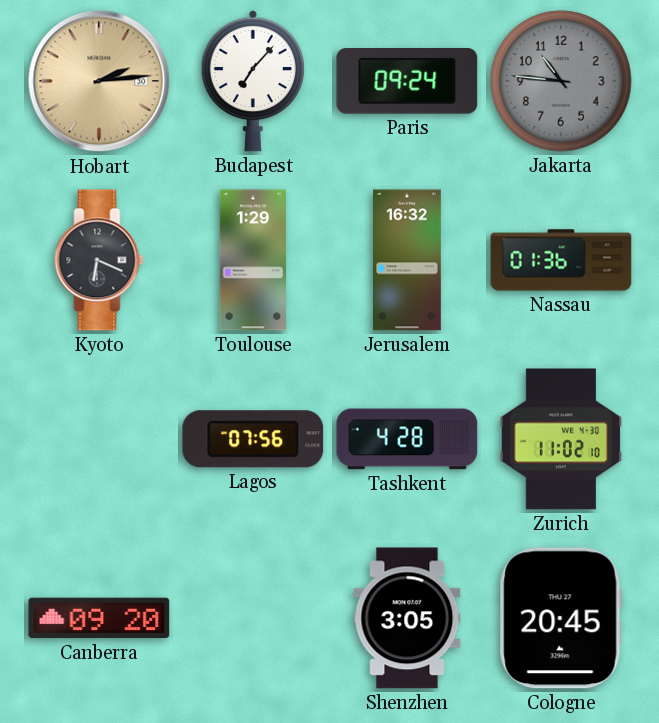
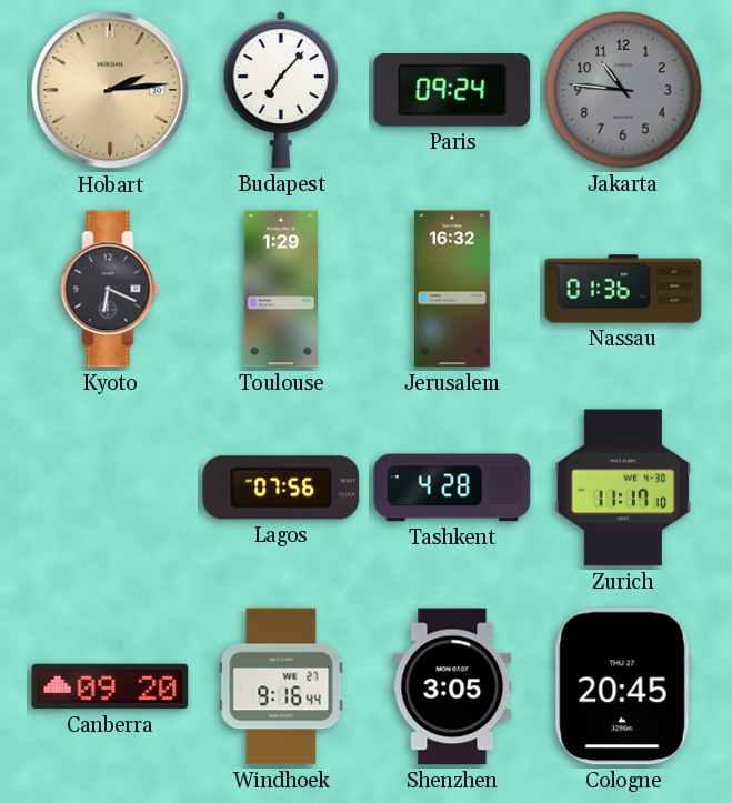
Zurich: 11:02 -> 11:17
Windhoek: none -> 9:16
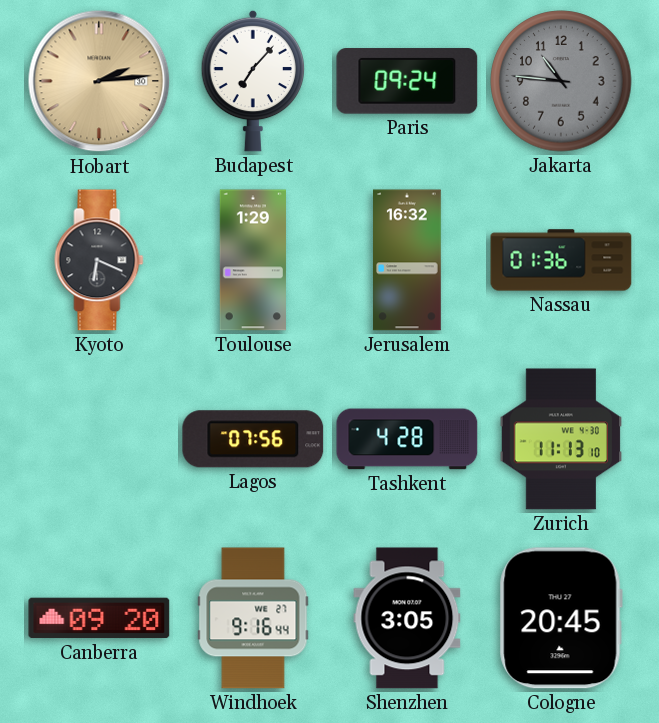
Zurich: 11:17 -> 11:13
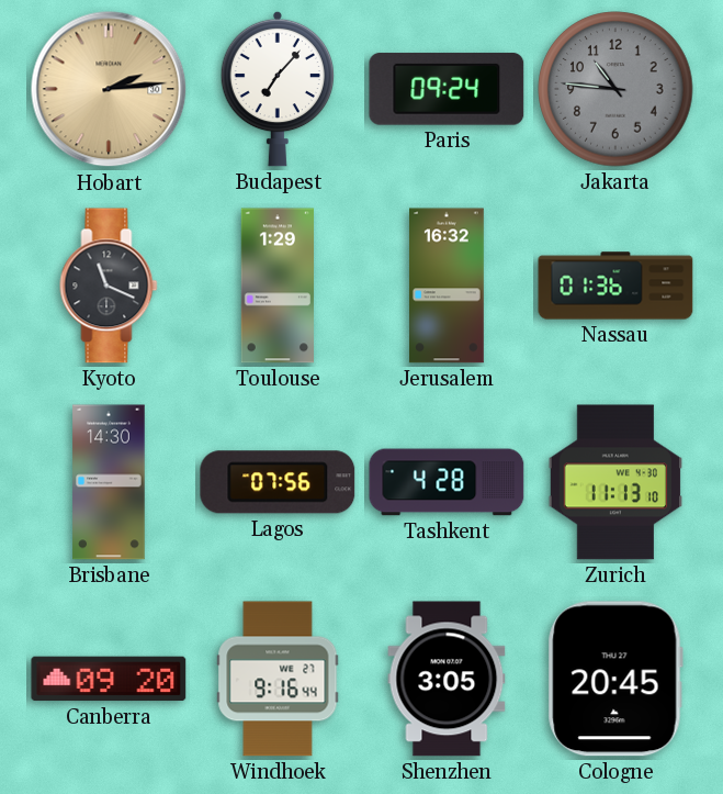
Kyoto: 6:19 -> 11:19
Brisbane: none -> 14:30
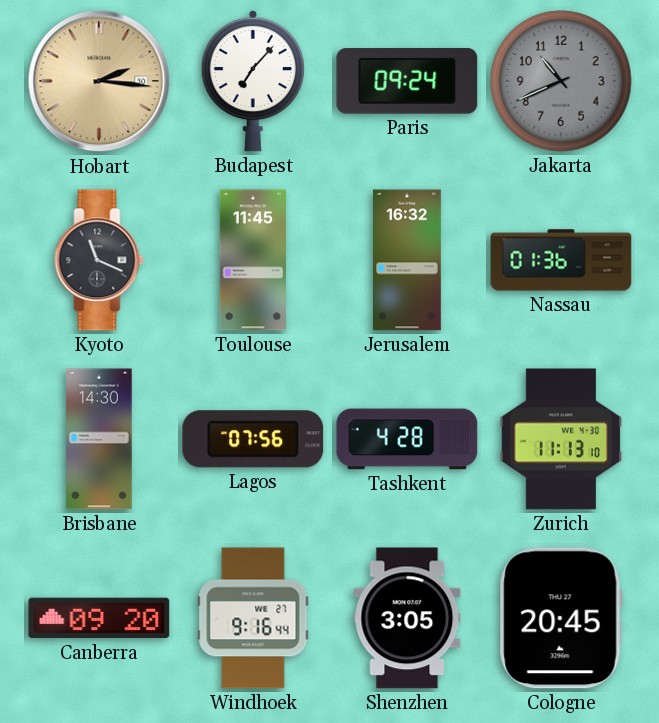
Hobart: 2:14 -> 2:16
Jakarta: 10:46 -> 10:41
Toulouse: 1:29 -> 11:45
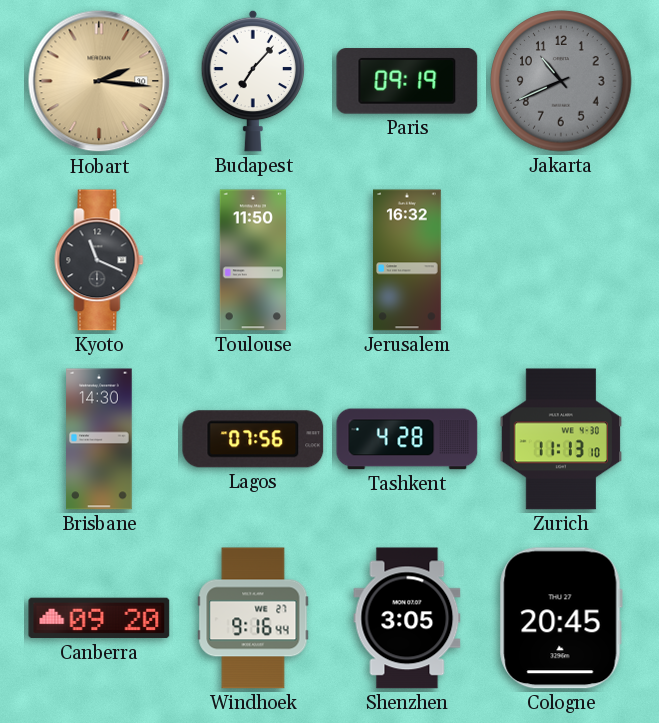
Paris: 09:24 -> 09:19
Toulouse: 11:45 -> 11:50
Nassau: 01:36 -> none
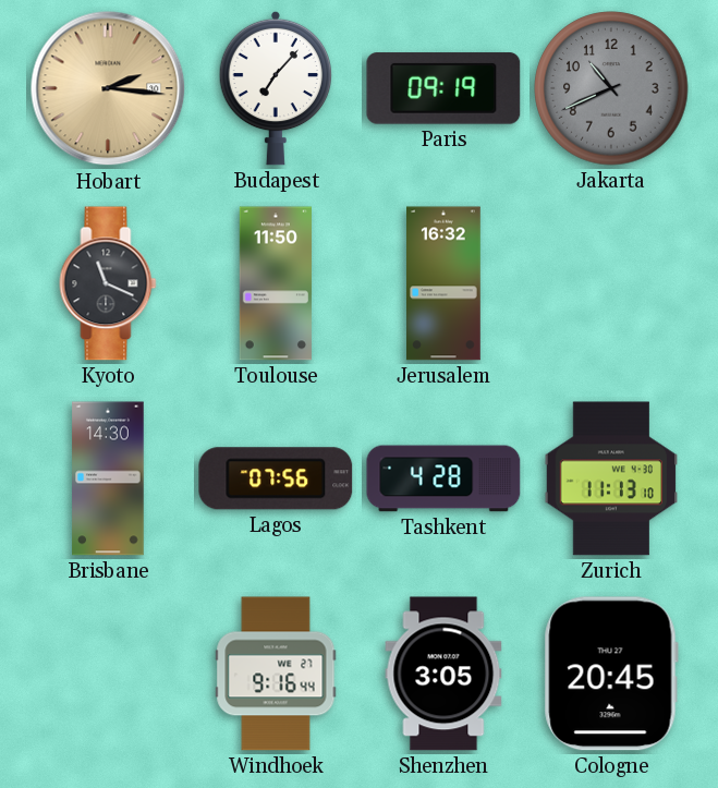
Canberra: 09:20 -> none
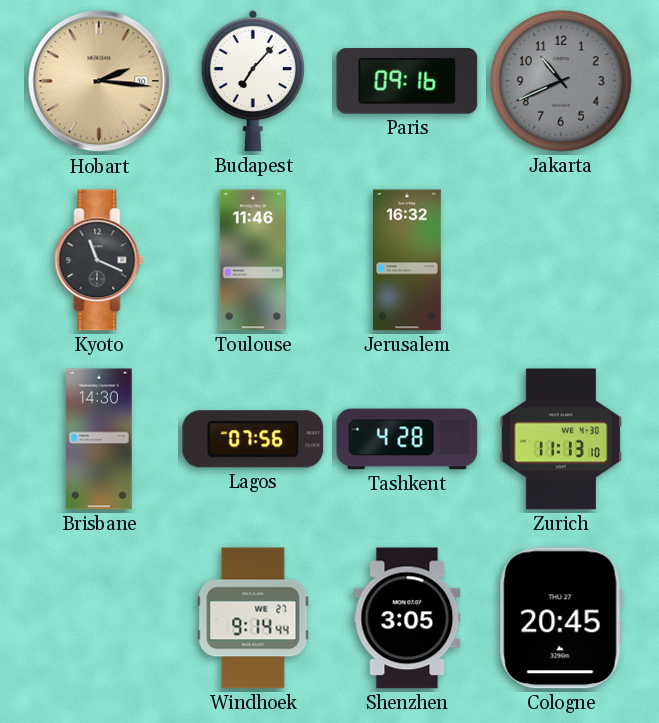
Paris: 09:19 -> 09:16
Toulouse: 11:50 -> 11:46
Windhoek: 9:16 -> 9:14
